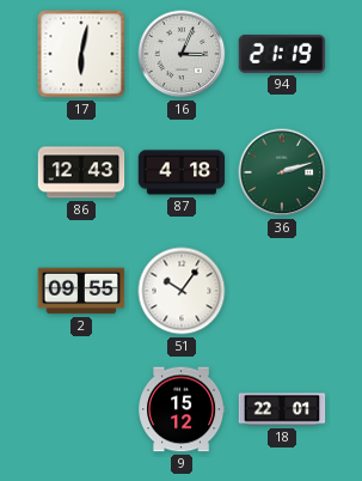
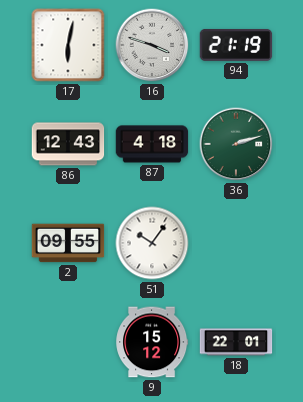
16: 3:04 -> 3:48
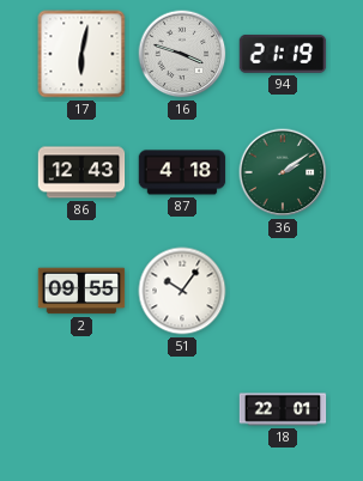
36: 2:12 -> 2:09
9: 15:12 -> none
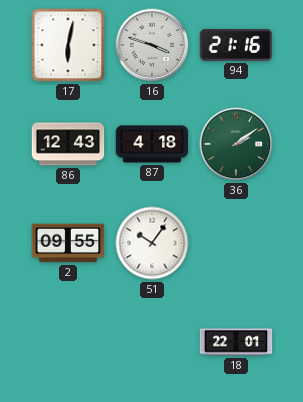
94: 21:19 -> 21:16
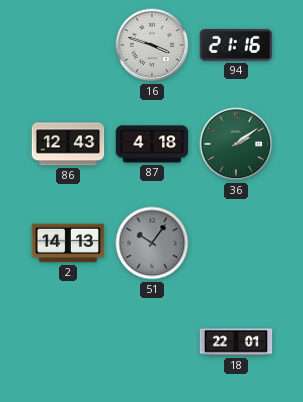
17: 6:02 -> none
2: 09:55 -> 14:13
51 dial: white -> grey
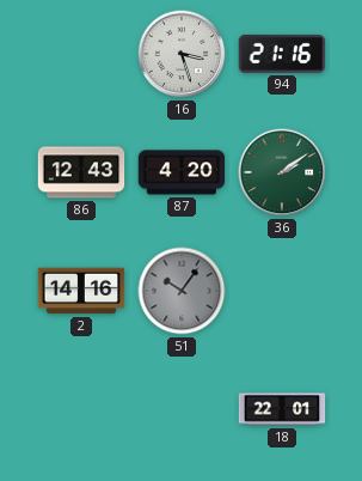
16: 3:48 -> 3:27
87: 4:18 -> 4:20
2: 14:13 -> 14:16
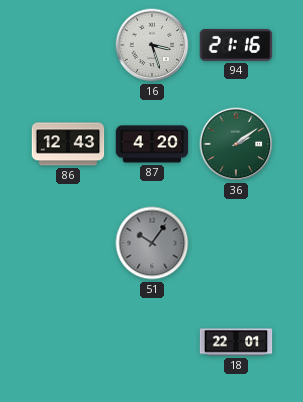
2: 14:16 -> none
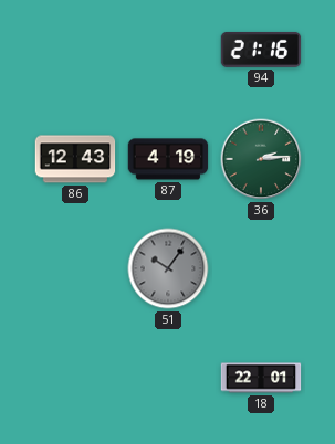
16: 3:27 -> none
87: 4:20 -> 4:19
36: 2:09 -> 2:14
